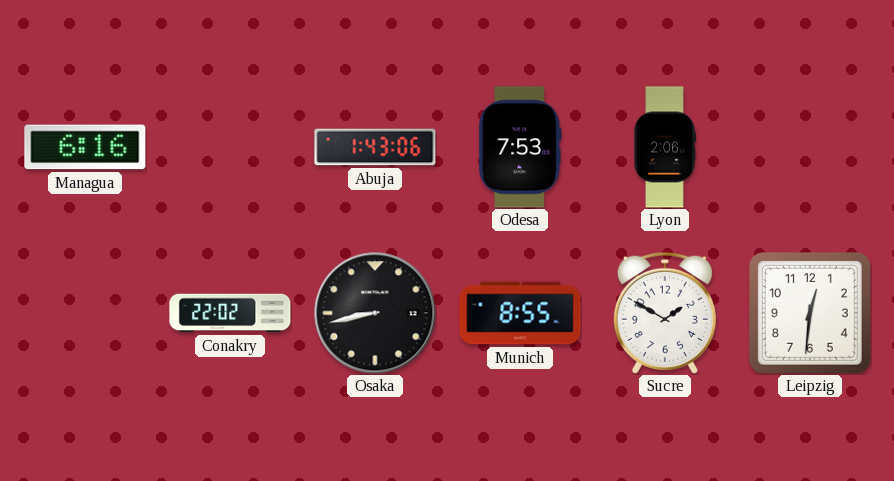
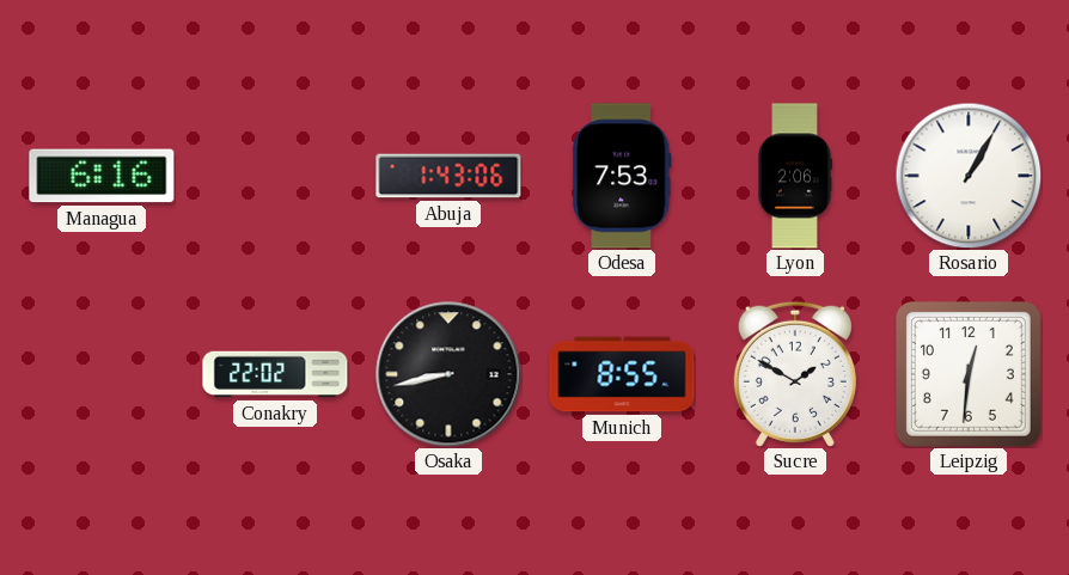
Rosario: none -> 1:05
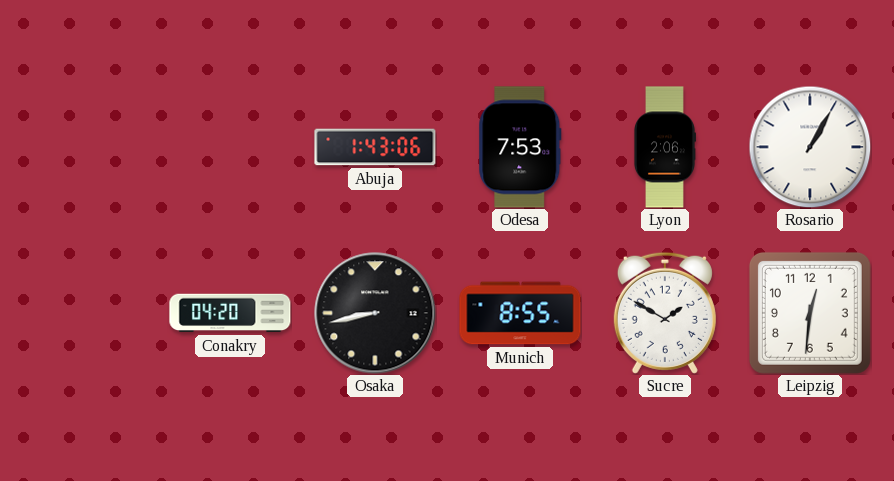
Managua: 6:16 -> none
Conakry: 22:02 -> 04:20
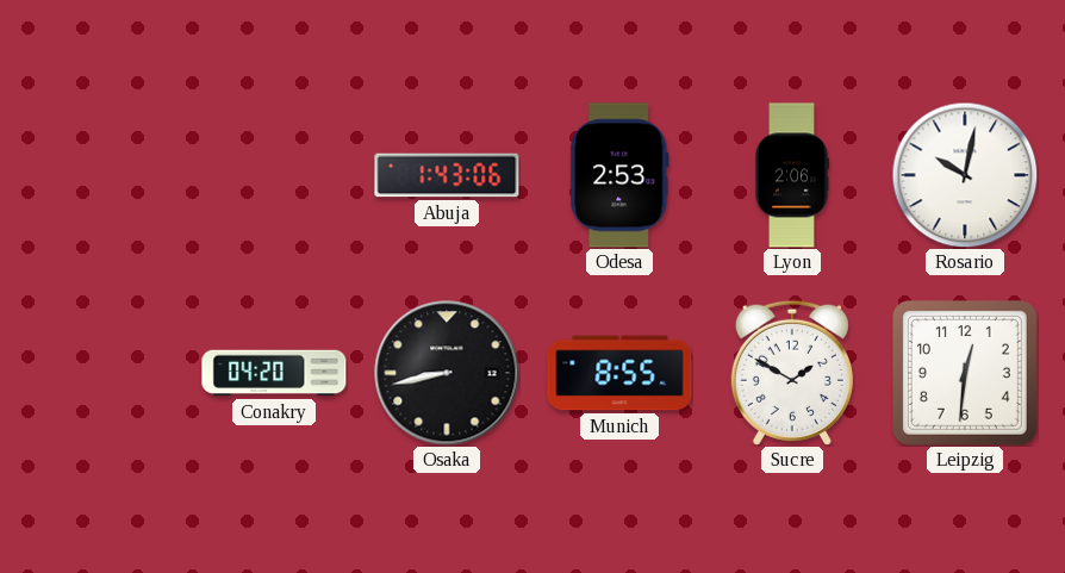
Odesa: 7:53 -> 2:53
Rosario: 1:05 -> 10:02
